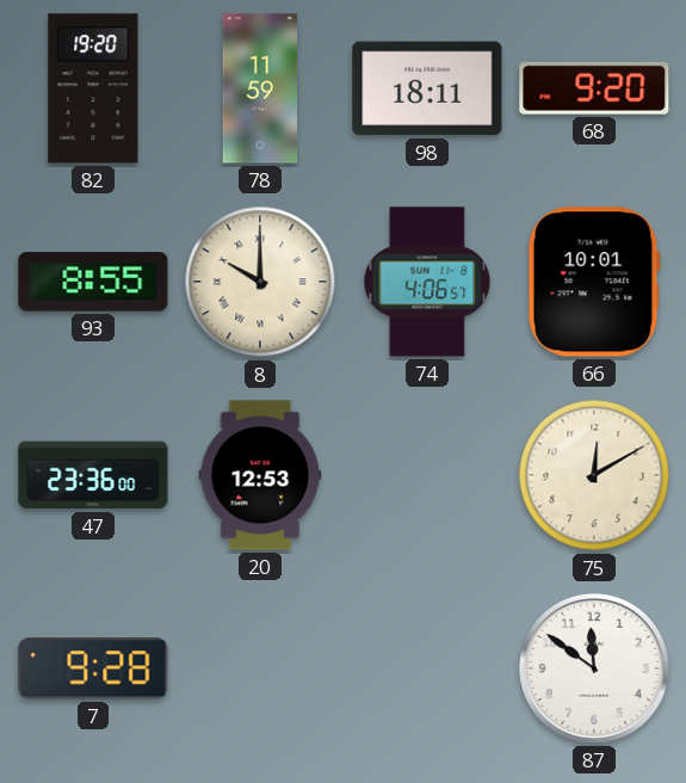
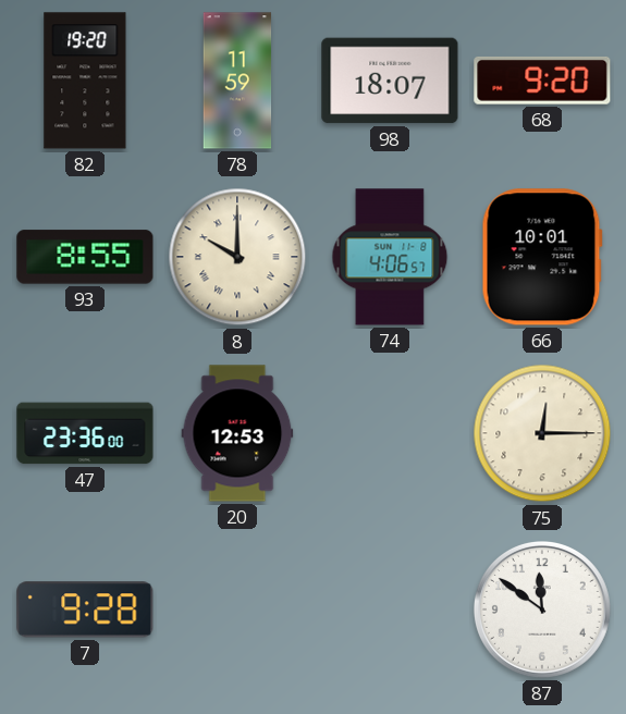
98: 18:11 -> 18:07
75: 12:10 -> 12:15
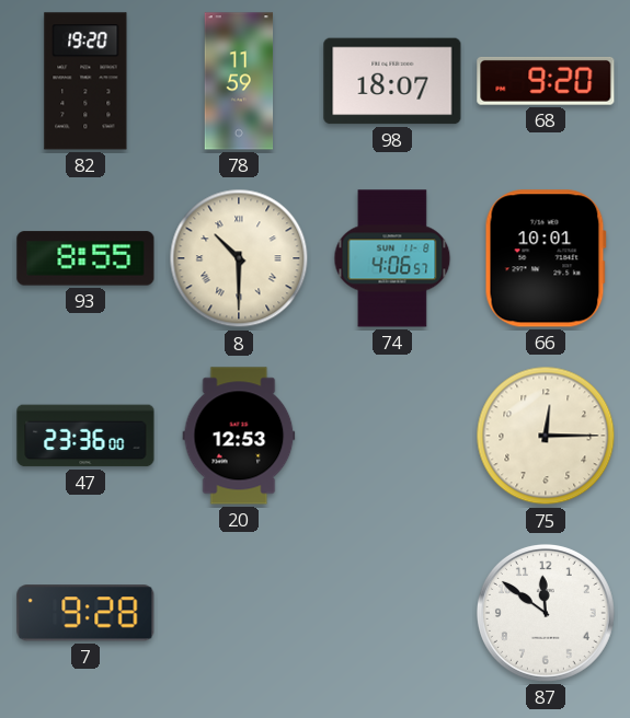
8: 10:00 -> 10:30
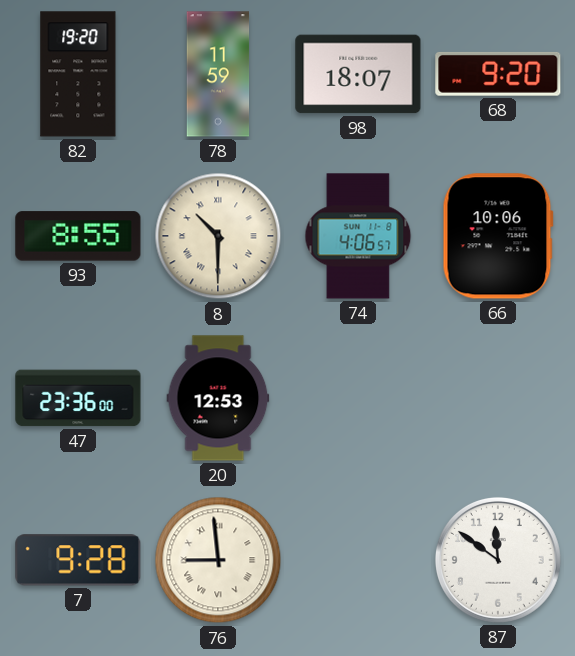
66: 10:01 -> 10:06
75: 12:15 -> none
76: none -> 8:59
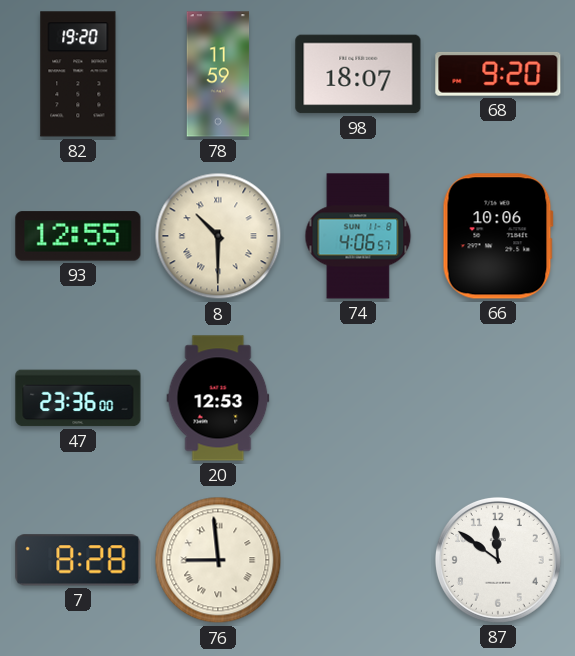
93: 8:55 -> 12:55
7: 9:28 -> 8:28
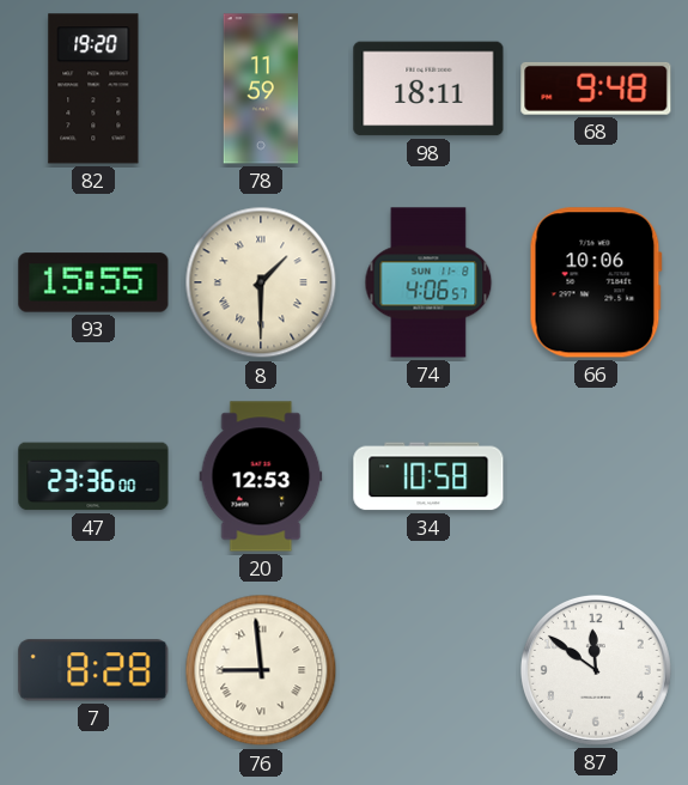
98: 18:07 -> 18:11
68: 9:20 -> 9:48
93: 12:55 -> 15:55
8: 10:30 -> 1:30
34: none -> 10:58
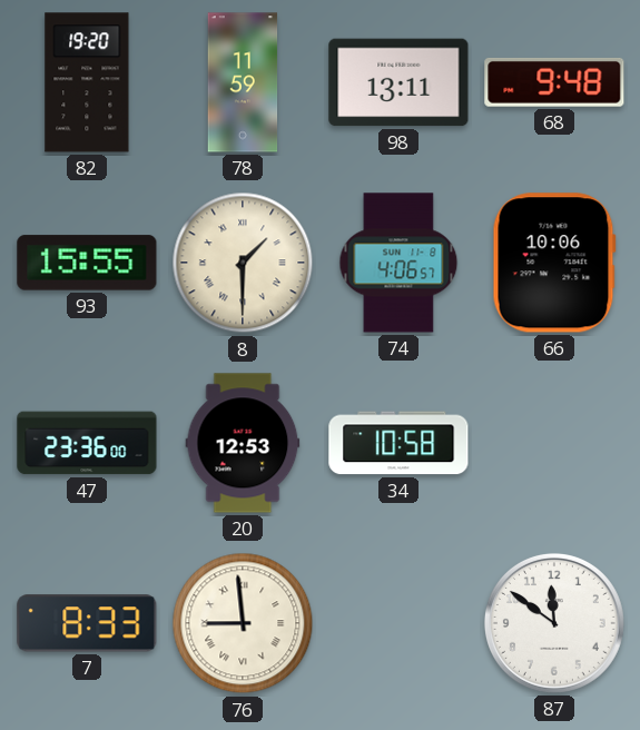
98: 18:11 -> 13:11
7: 8:28 -> 8:33
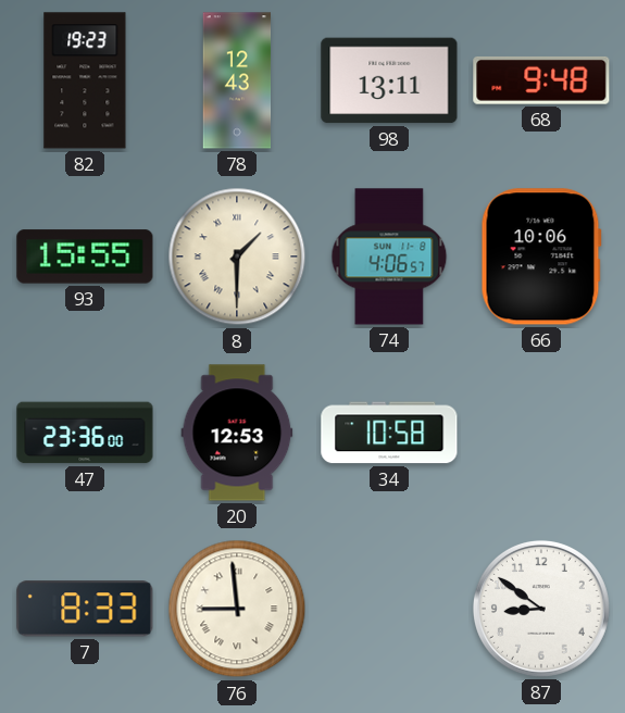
82: 19:20 -> 19:23
78: 11:59 -> 12:43
87: 11:51 -> 8:51
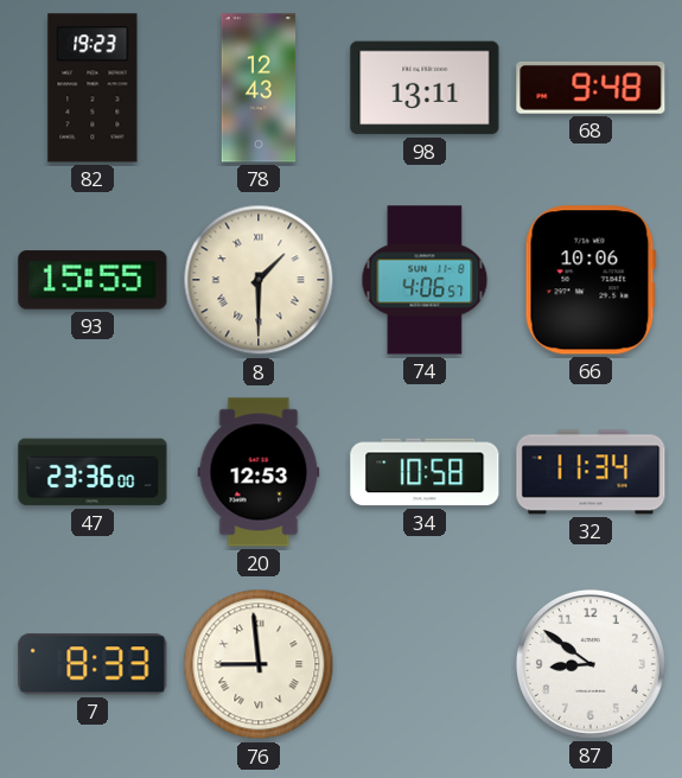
32: none -> 11:34
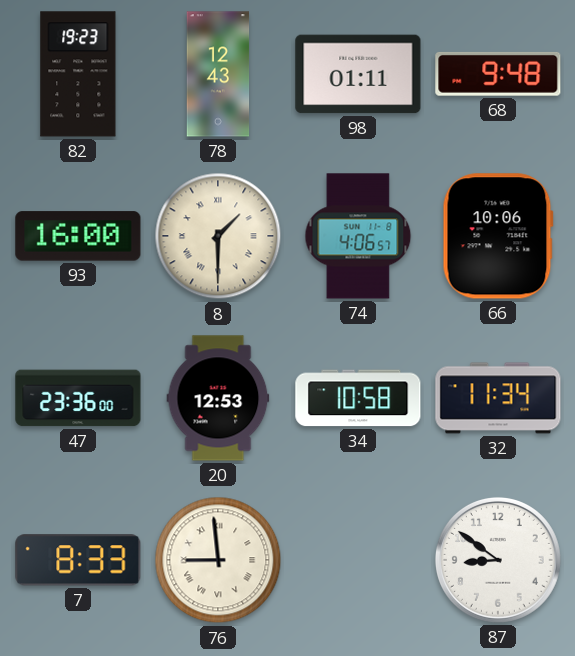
98: 13:11 -> 01:11
93: 15:55 -> 16:00
